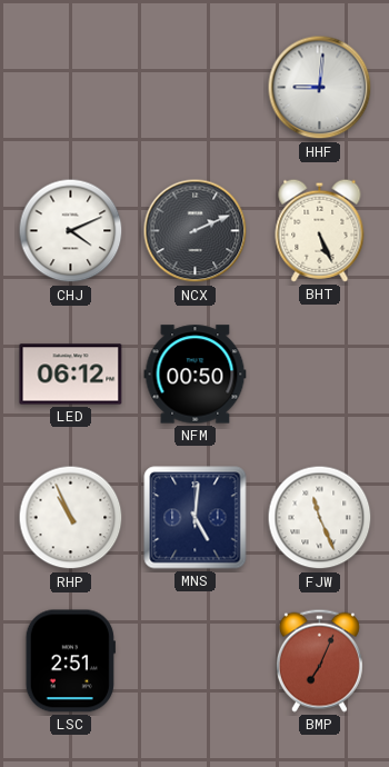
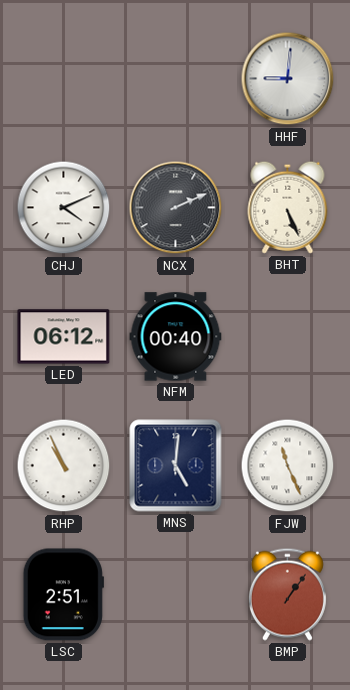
NFM: 00:50 -> 00:40
BMP: 7:04 -> 1:06
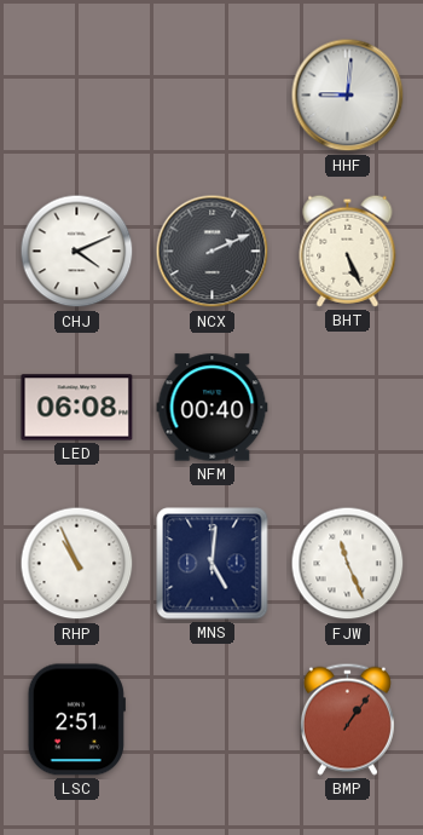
LED: 06:12 -> 06:08
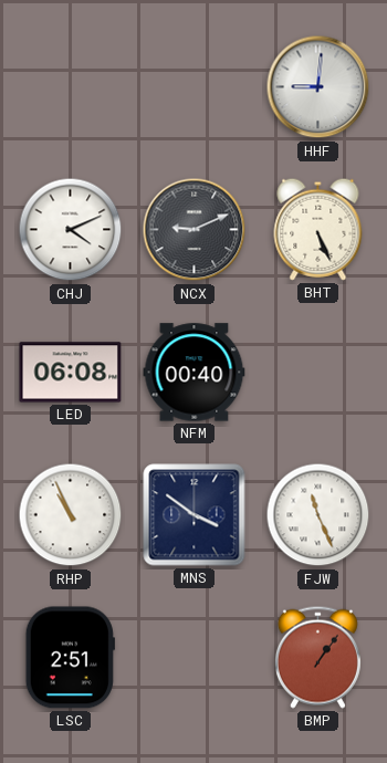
NCX: 2:11 -> 9:11
MNS: 5:01 -> 3:51
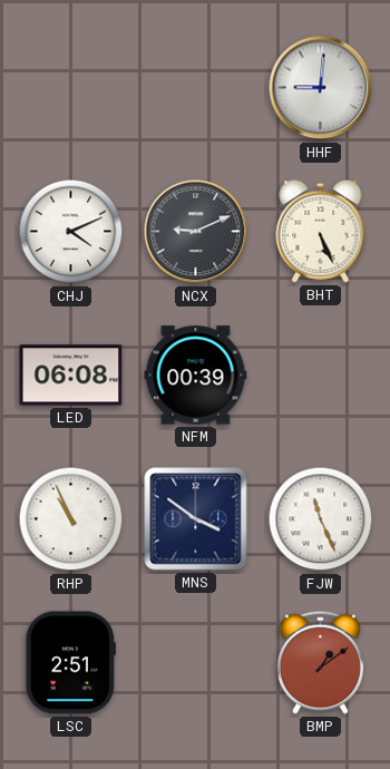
NFM: 00:40 -> 00:39
BMP: 1:06 -> 1:09
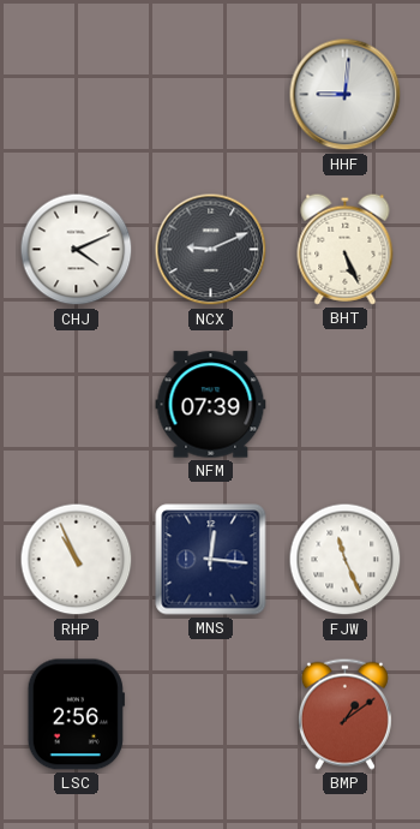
LED: 06:08 -> none
NFM: 00:39 -> 07:39
MNS: 3:51 -> 12:16
LSC: 2:51 -> 2:56
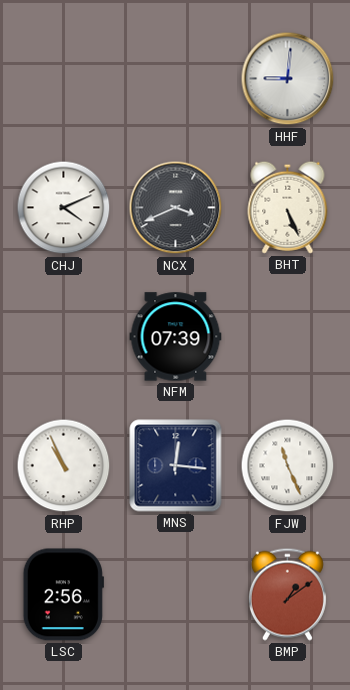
NCX: 9:11 -> 3:41
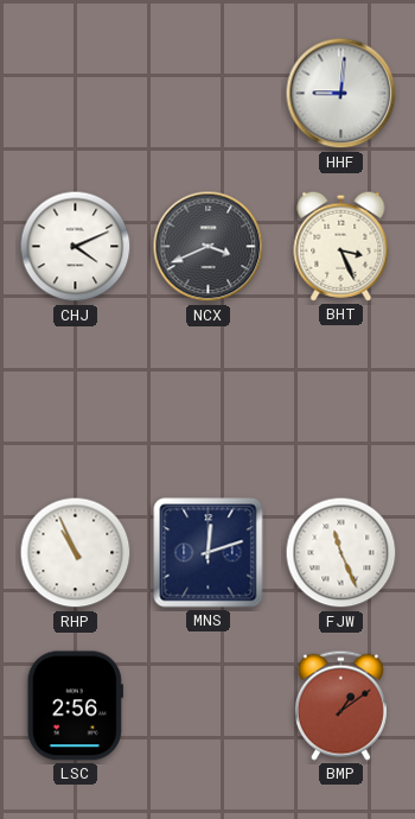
BHT: 5:26 -> 3:26
NFM: 07:39 -> none
MNS: 12:16 -> 12:12
